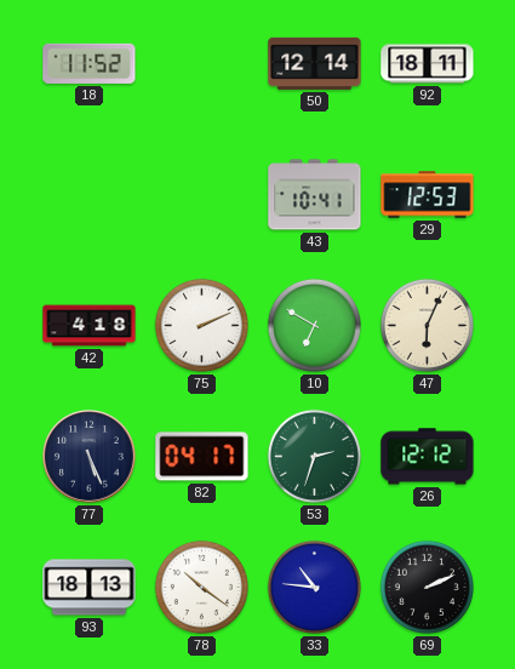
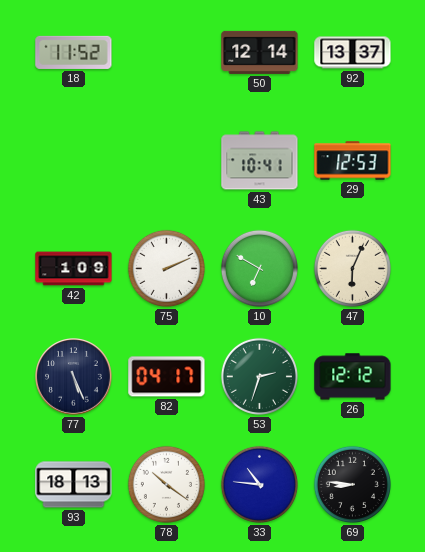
92: 18:11 -> 13:37
42: 4:18 -> 1:09
69: 2:11 -> 8:46
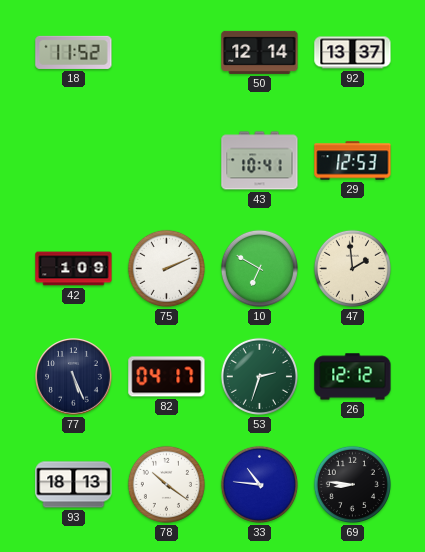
47: 6:04 -> 1:59
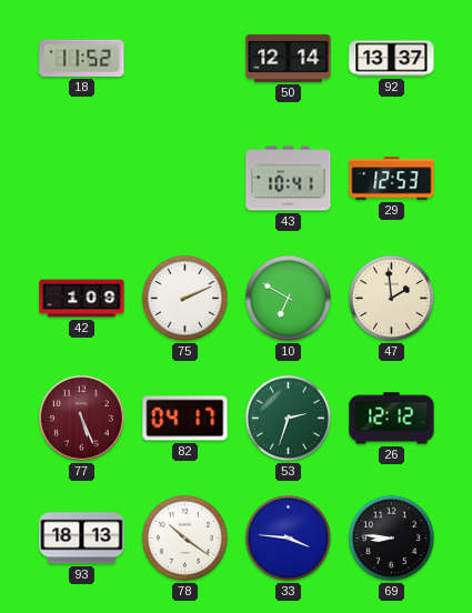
77 dial: navy -> burgundy
33: 10:46 -> 3:46
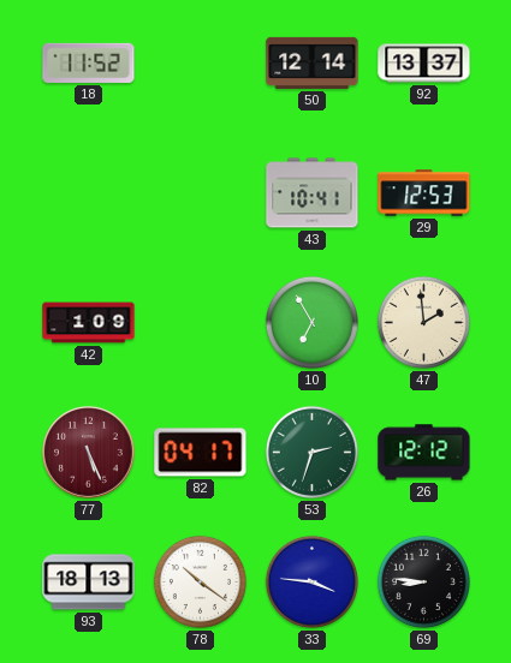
75: 2:11 -> none
10: 6:50 -> 6:55
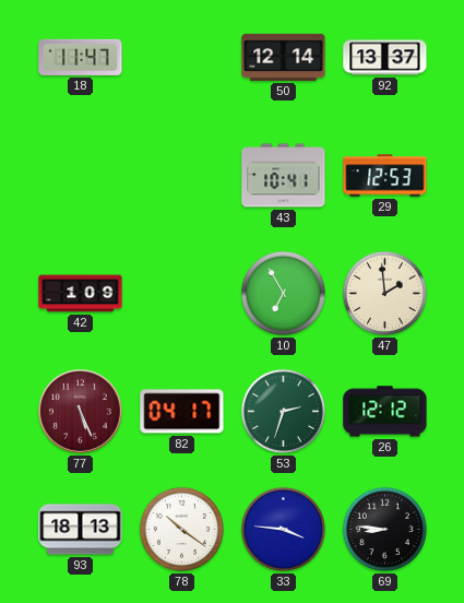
18: 11:52 -> 11:47
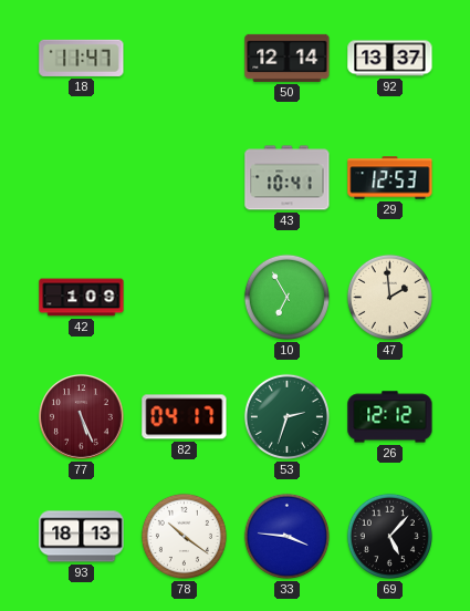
69: 8:46 -> 5:07
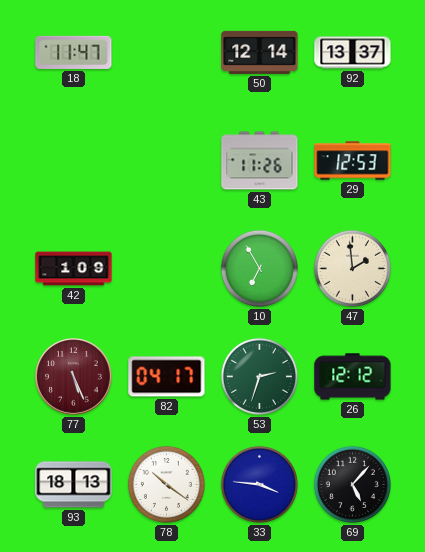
43: 10:41 -> 11:26
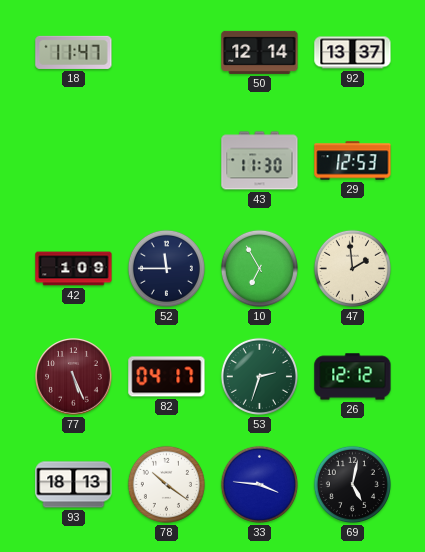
43: 11:26 -> 11:30
52: none -> 11:45
69: 5:07 -> 5:02
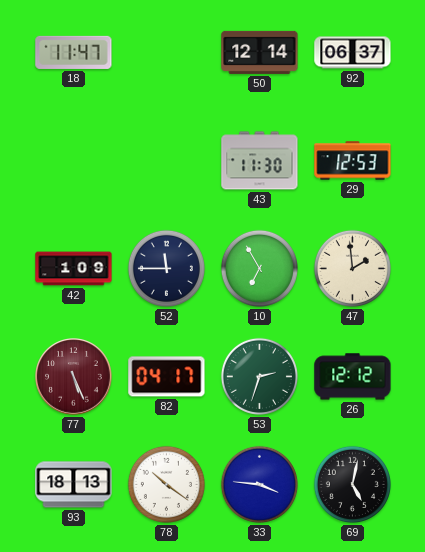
92: 13:37 -> 06:37
